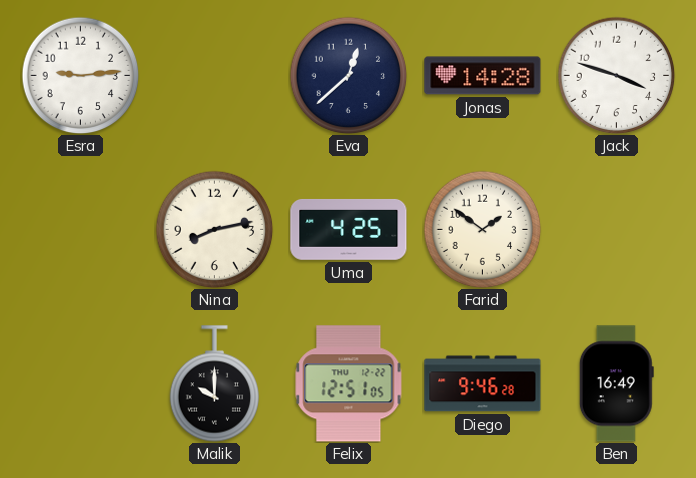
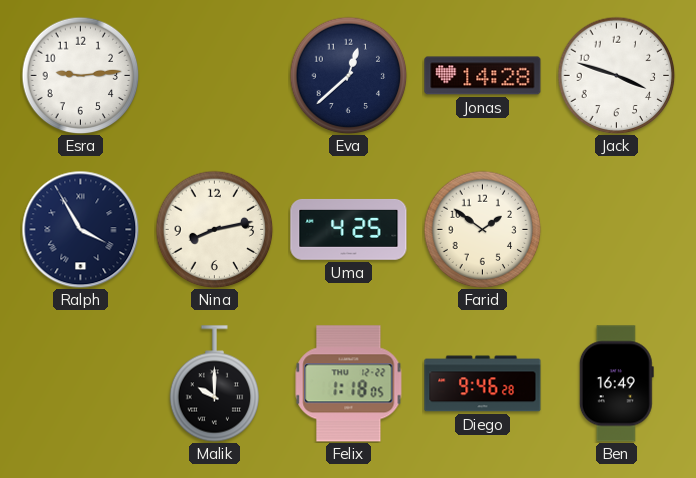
Ralph: none -> 3:55
Felix: 12:51 -> 1:18
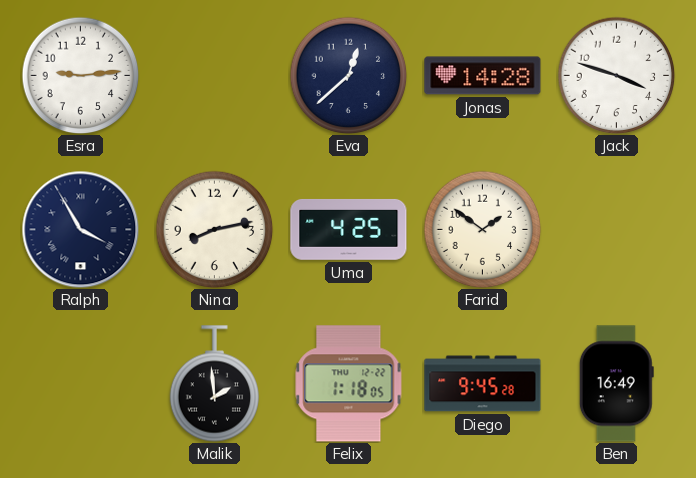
Malik: 10:00 -> 1:59
Diego: 9:46 -> 9:45
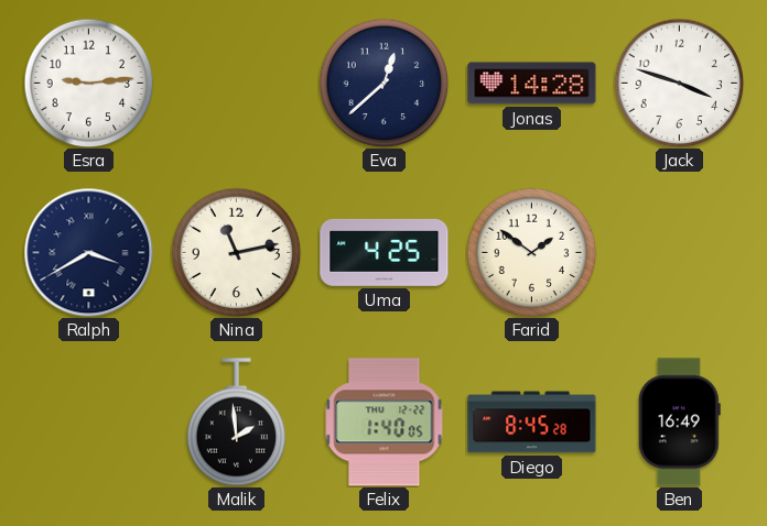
Ralph: 3:55 -> 3:40
Nina: 8:13 -> 11:13
Felix: 1:18 -> 1:40
Diego: 9:45 -> 8:45
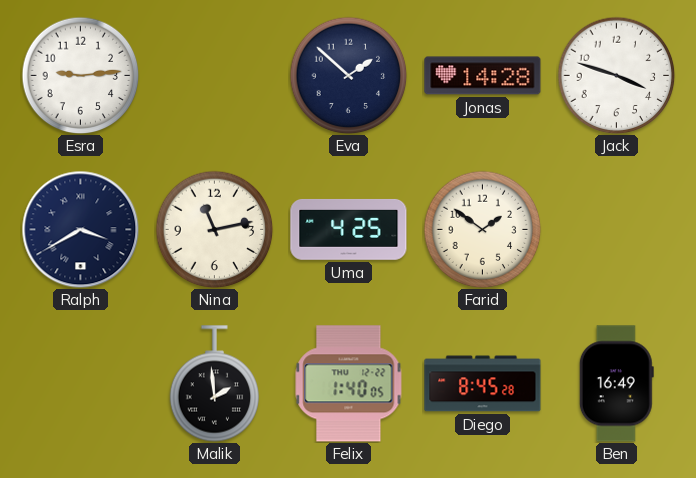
Eva: 12:38 -> 1:52
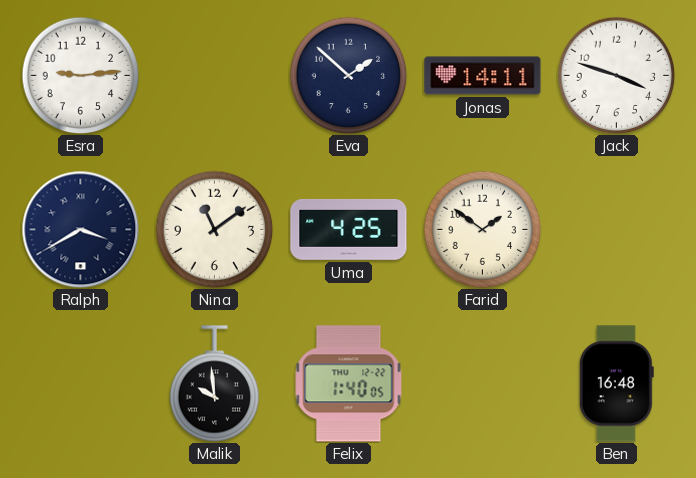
Jonas: 14:28 -> 14:11
Nina: 11:13 -> 11:09
Malik: 1:59 -> 9:59
Diego: 8:45 -> none
Ben: 16:49 -> 16:48
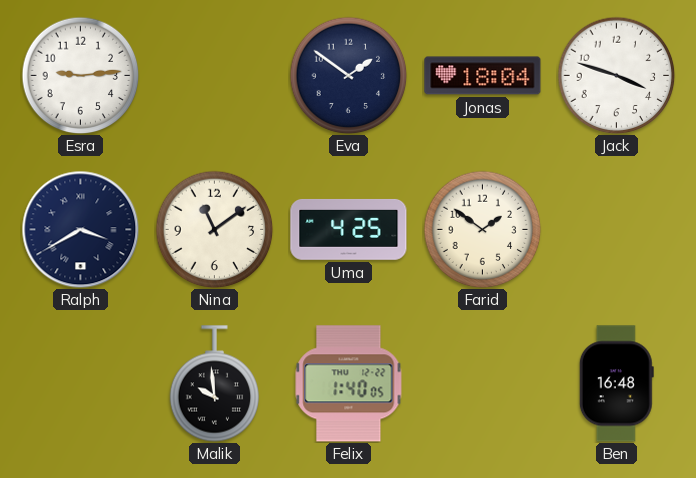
Eva: 1:52 -> 1:51
Jonas: 14:11 -> 18:04
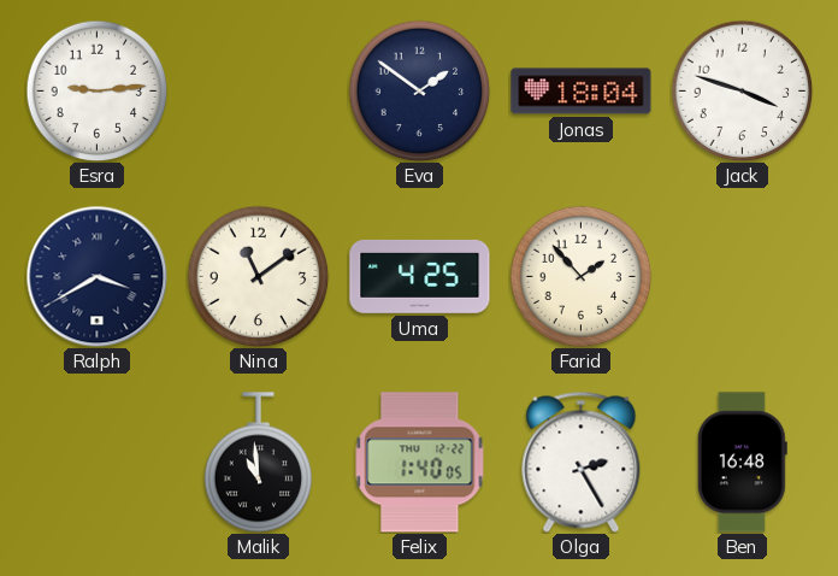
Farid: 1:51 -> 1:53
Malik: 9:59 -> 10:59
Olga: none -> 2:25
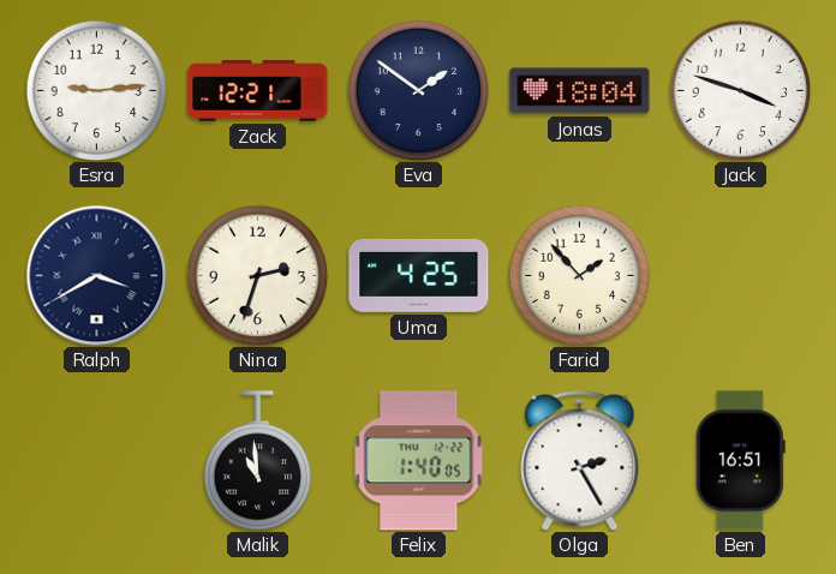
Zack: none -> 12:21
Nina: 11:09 -> 2:33
Ben: 16:48 -> 16:51
